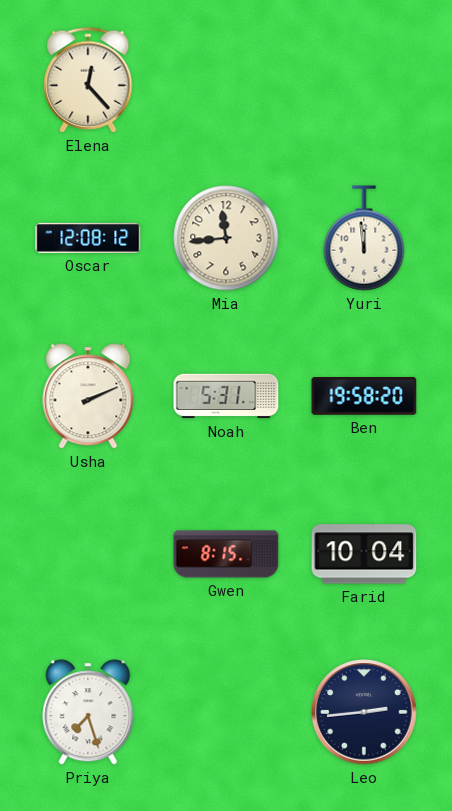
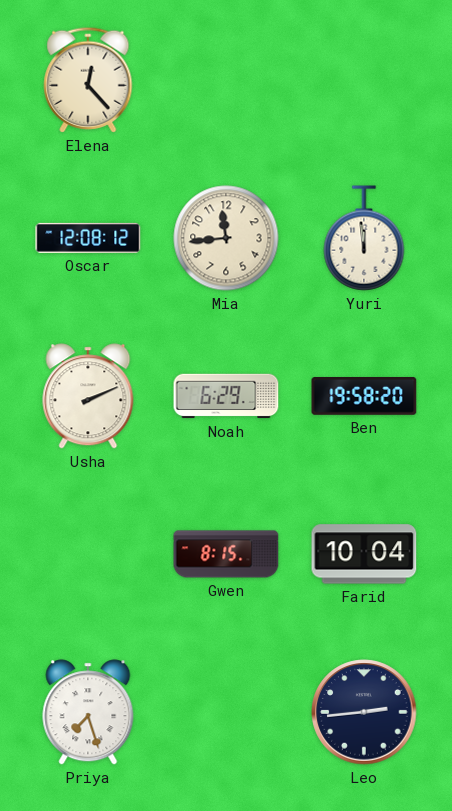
Noah: 5:31 -> 6:29
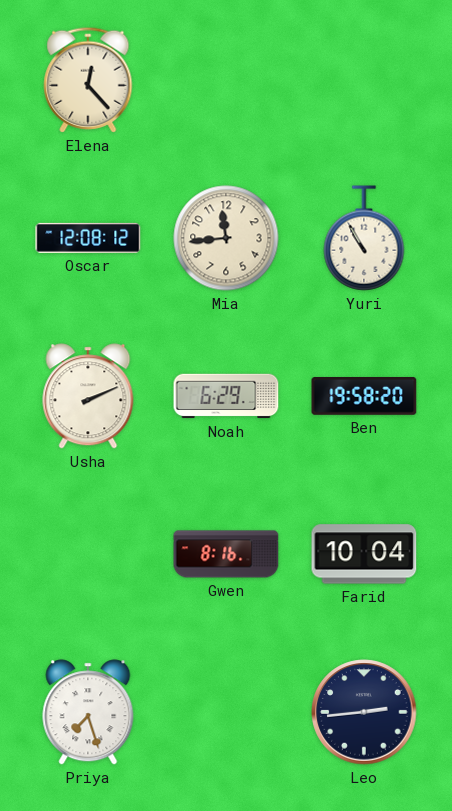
Yuri: 11:59 -> 10:55
Gwen: 8:15 -> 8:16
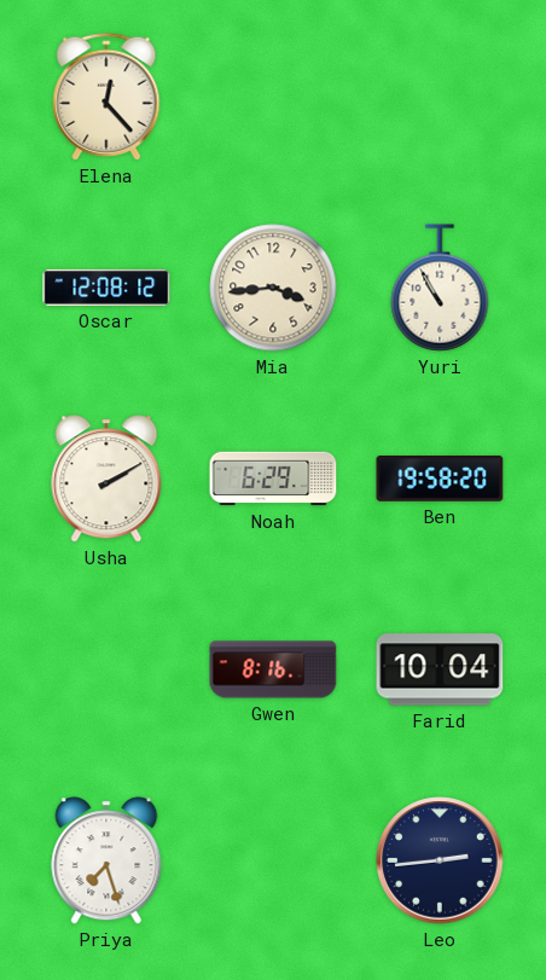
Mia: 11:44 -> 3:44
Usha: 2:11 -> 2:10
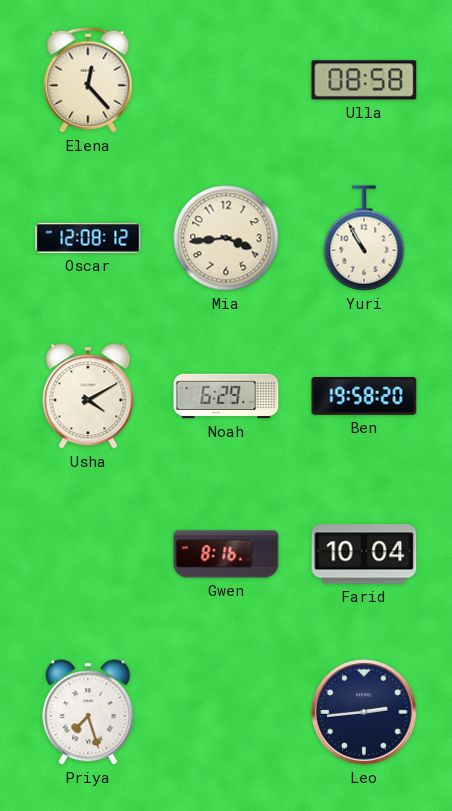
Ulla: none -> 08:58
Usha: 2:10 -> 4:10
